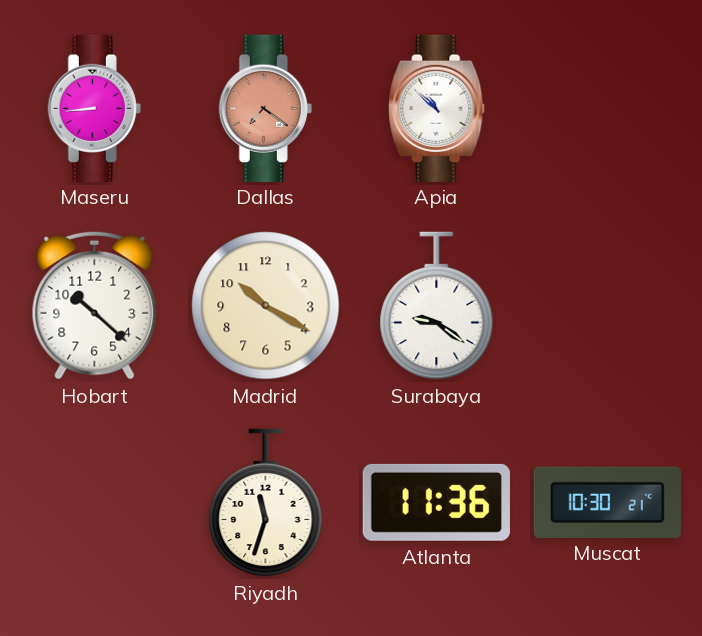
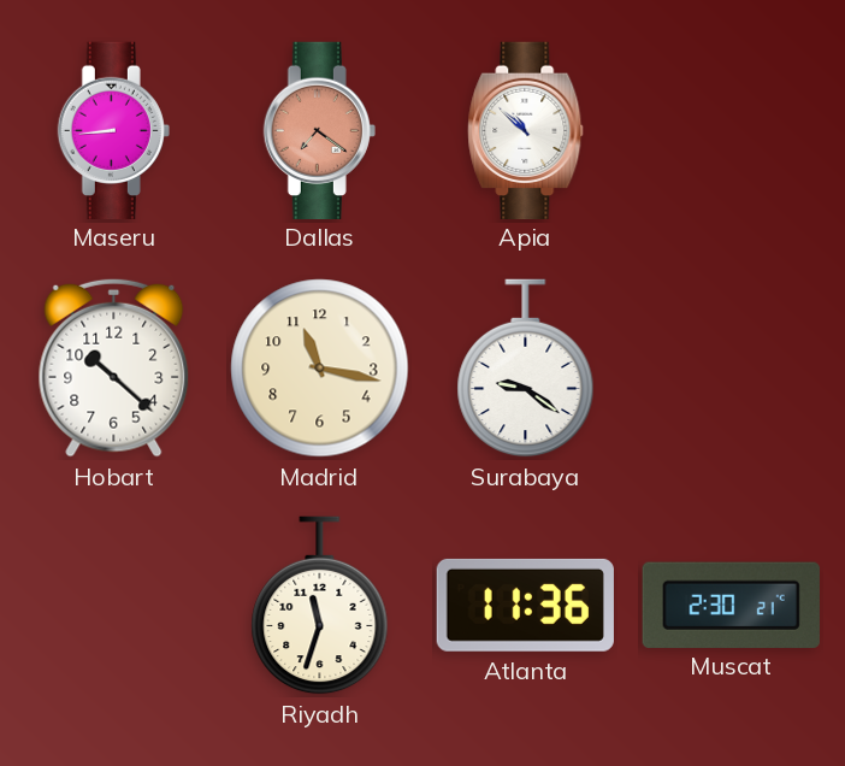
Madrid: 10:20 -> 11:17
Muscat: 10:30 -> 2:30
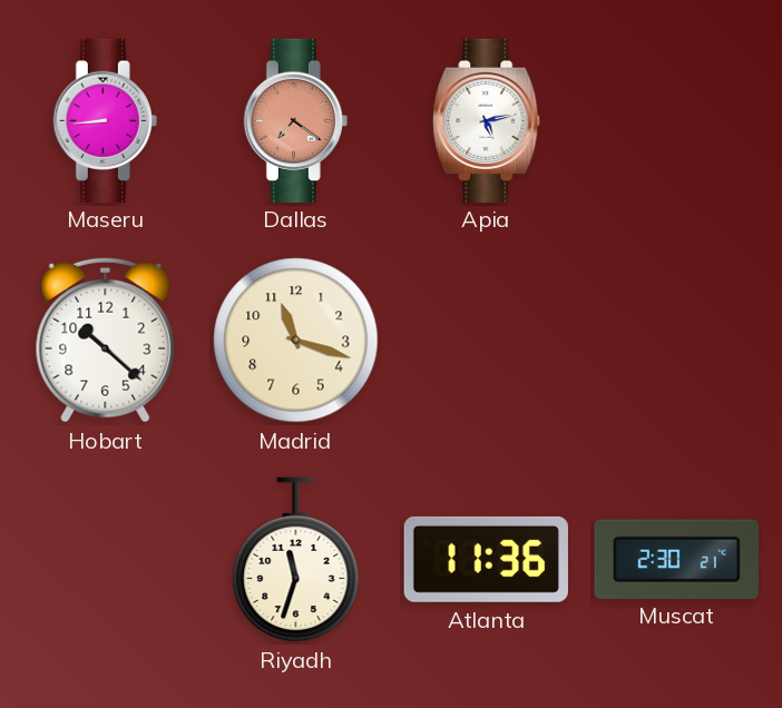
Apia: 10:52 -> 5:13
Madrid: 11:17 -> 11:18
Surabaya: 9:21 -> none
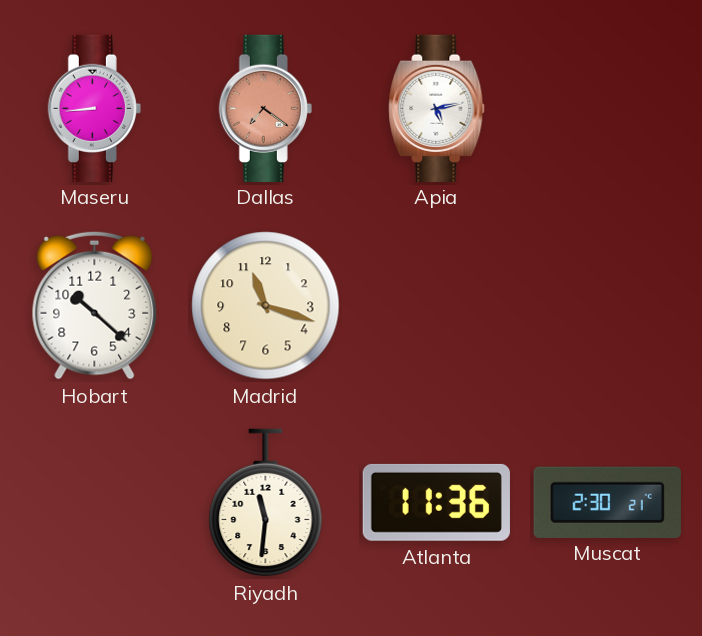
Riyadh: 11:33 -> 11:31
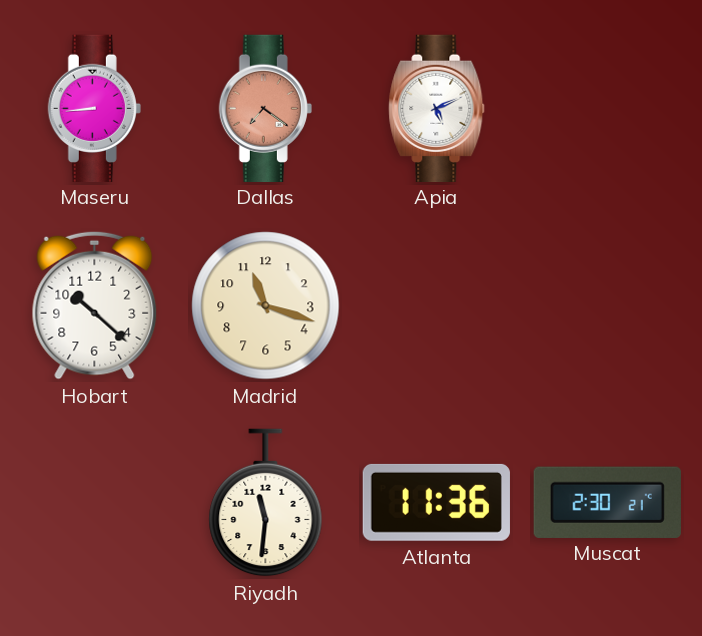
Apia: 5:13 -> 5:11
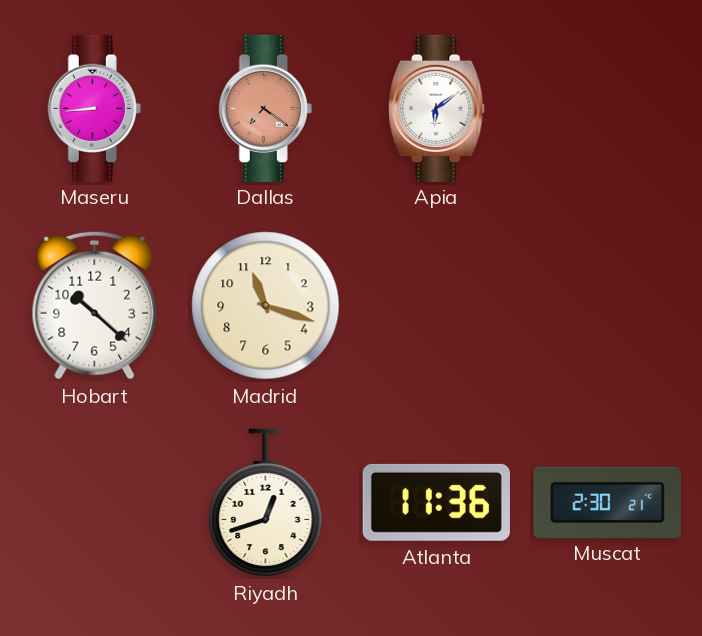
Apia: 5:11 -> 6:09
Riyadh: 11:31 -> 12:42
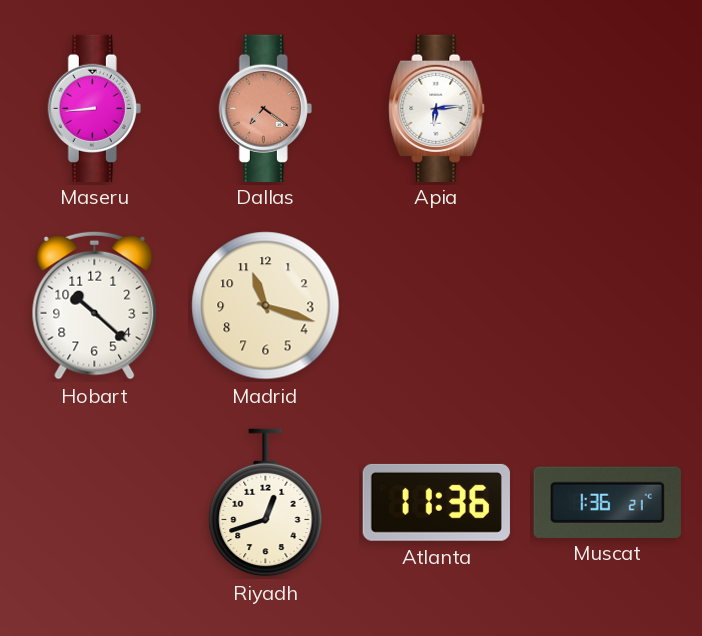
Apia: 6:09 -> 6:14
Muscat: 2:30 -> 1:36
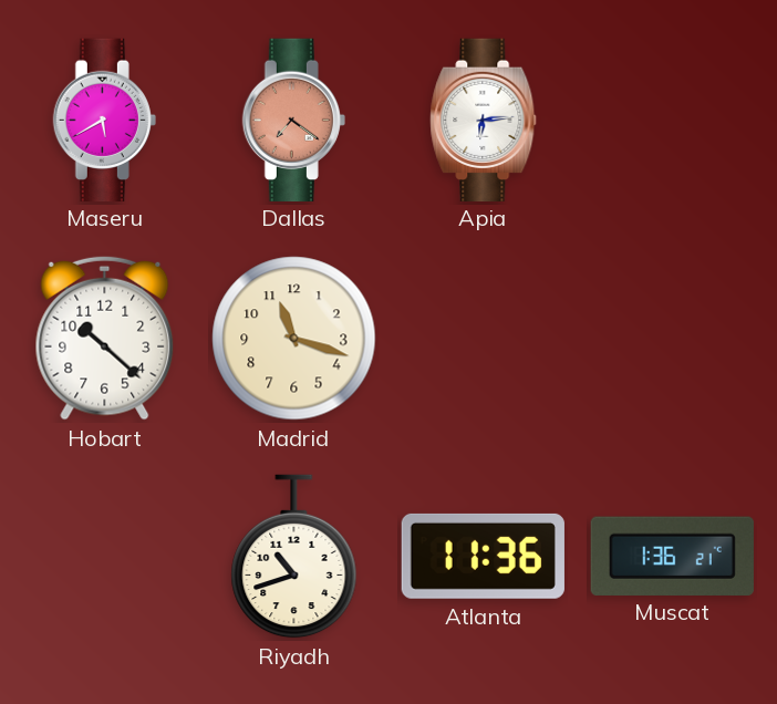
Maseru: 8:44 -> 5:40
Riyadh: 12:42 -> 10:42
